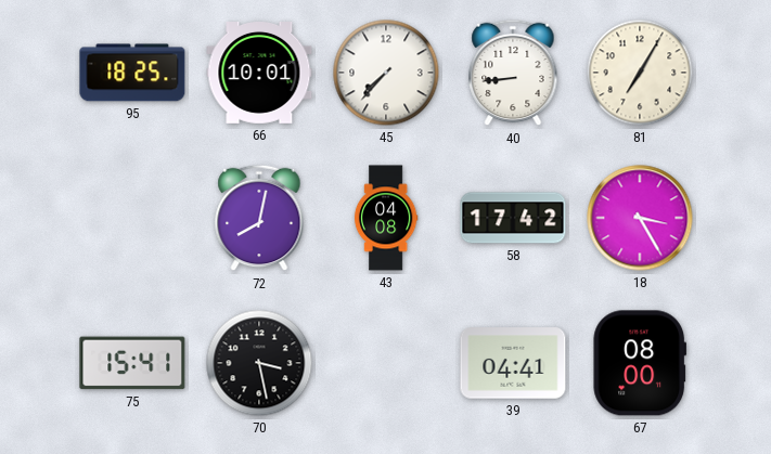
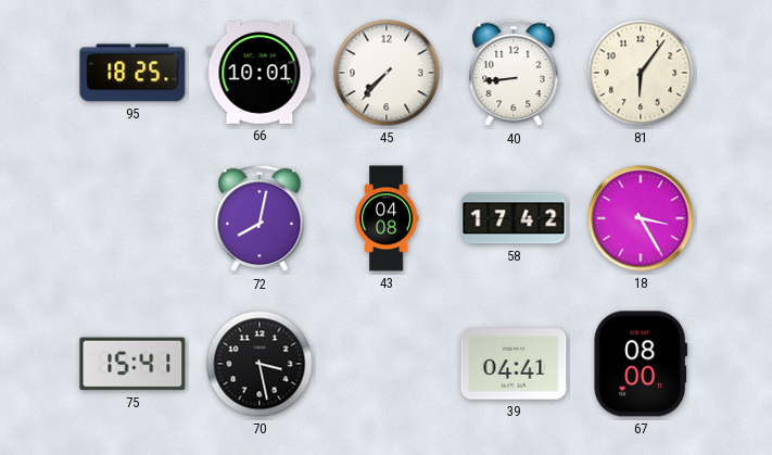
81: 7:05 -> 6:06
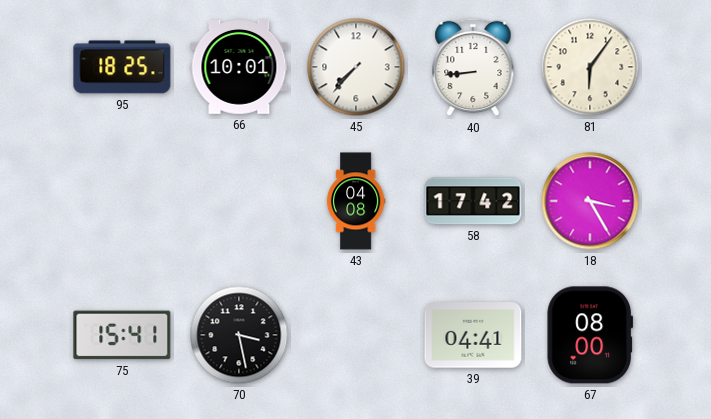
72: 8:02 -> none
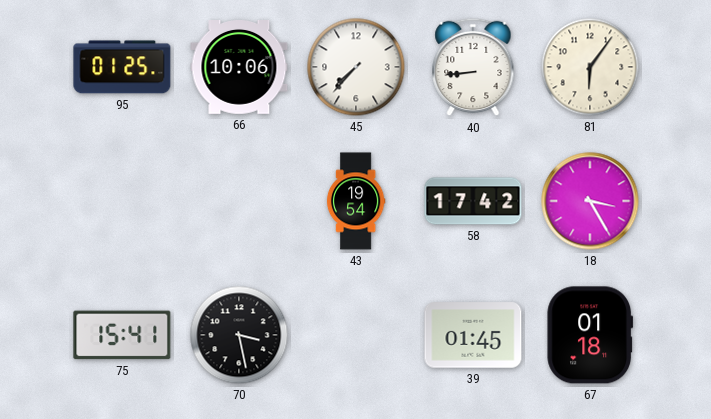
95: 18:25 -> 01:25
66: 10:01 -> 10:06
43: 04:08 -> 19:54
39: 04:41 -> 01:45
67: 08:00 -> 01:18
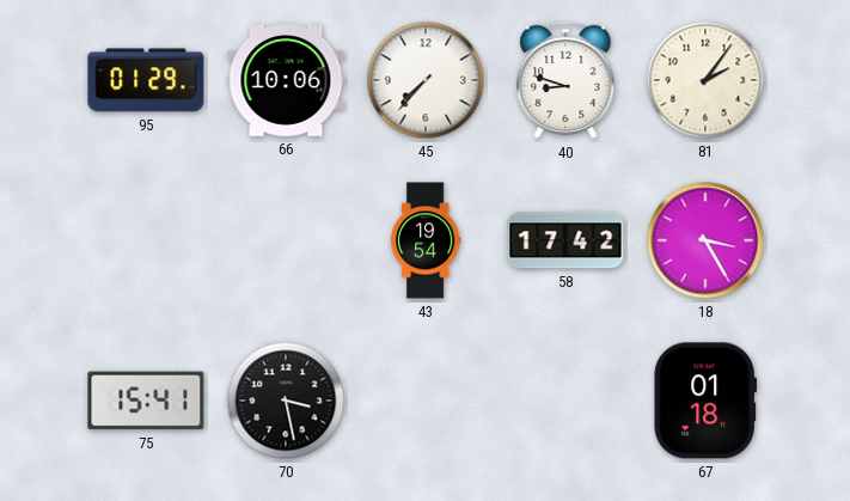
95: 01:25 -> 01:29
40: 8:44 -> 8:48
81: 6:06 -> 2:06
39: 01:45 -> none
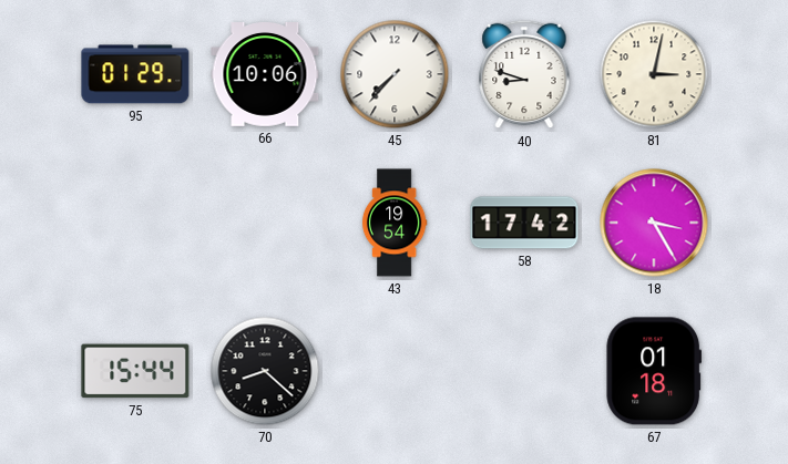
81: 2:06 -> 3:02
75: 15:41 -> 15:44
70: 3:28 -> 8:22
